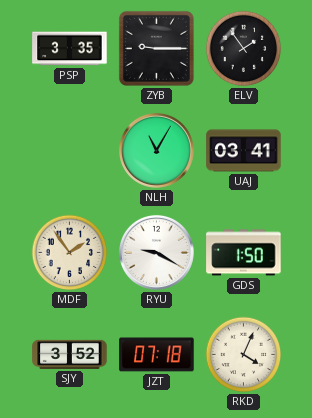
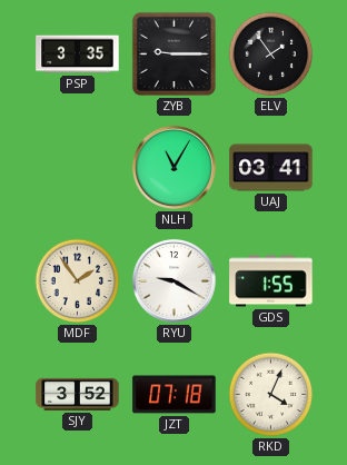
GDS: 1:50 -> 1:55
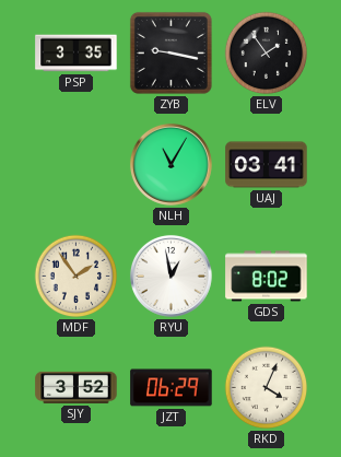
ZYB: 9:15 -> 9:17
RYU: 9:20 -> 12:58
GDS: 1:55 -> 8:02
JZT: 07:18 -> 06:29
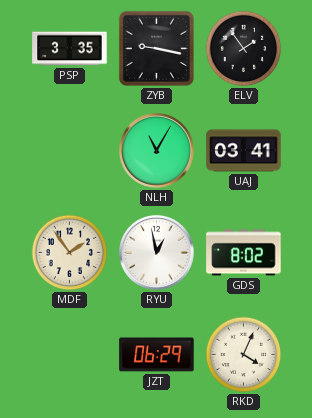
SJY: 3:52 -> none
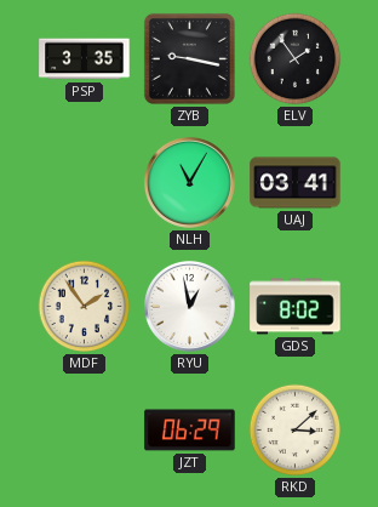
RKD: 4:04 -> 3:08
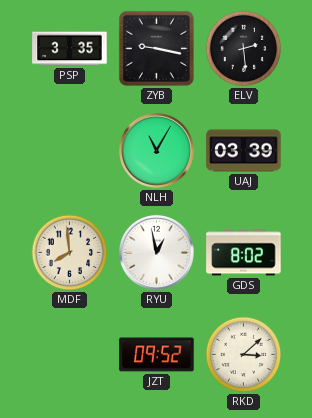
ELV: 1:54 -> 2:29
UAJ: 03:41 -> 03:39
MDF: 1:54 -> 7:59
JZT: 06:29 -> 09:52
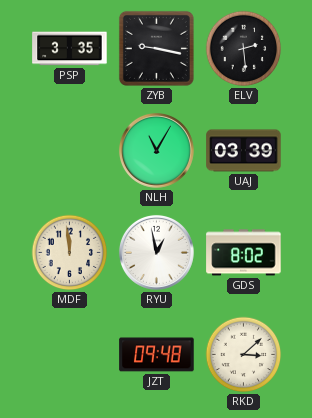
MDF: 7:59 -> 11:59
JZT: 09:52 -> 09:48
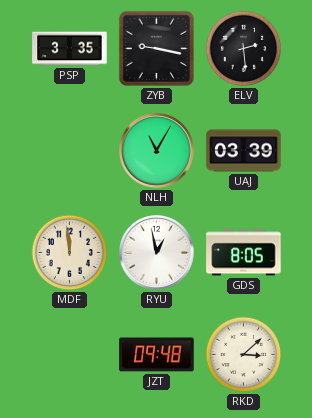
GDS: 8:02 -> 8:05
